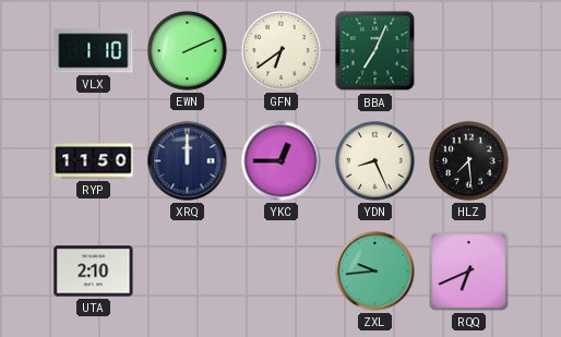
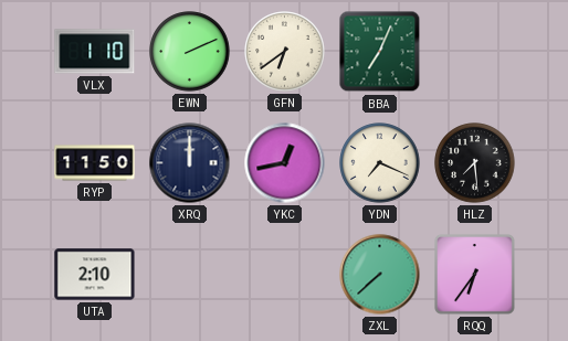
YKC: 12:45 -> 12:43
YDN: 8:26 -> 7:19
ZXL: 9:44 -> 7:38
RQQ: 6:41 -> 6:36
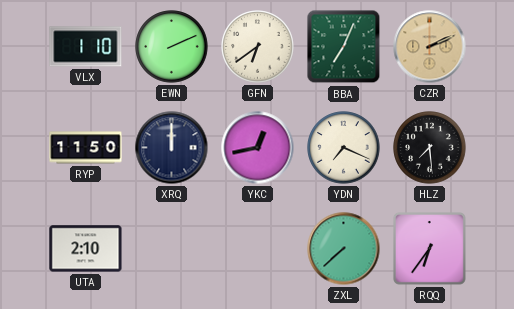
CZR: none -> 2:11
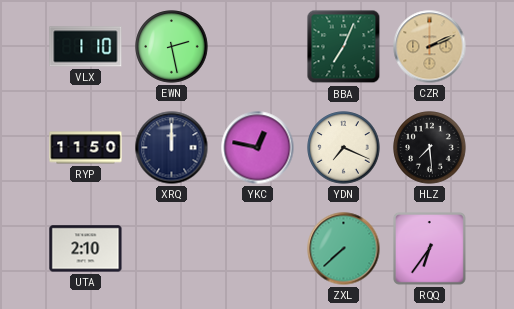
EWN: 2:11 -> 2:28
GFN: 6:39 -> none
YKC: 12:43 -> 12:47
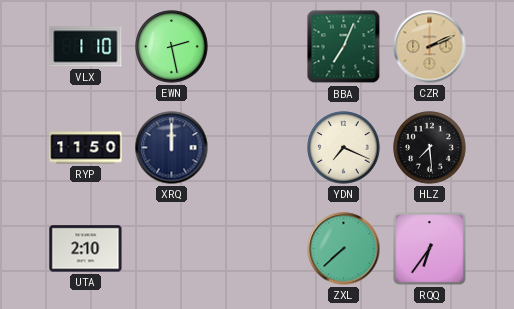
YKC: 12:47 -> none
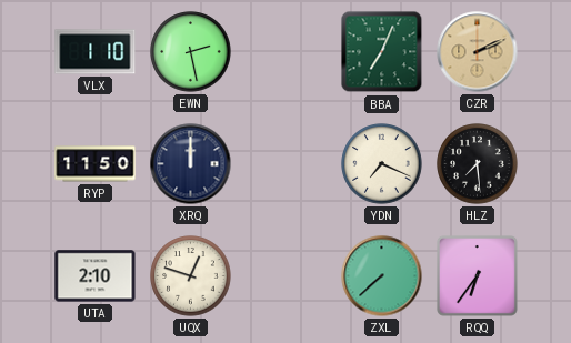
UQX: none -> 12:48
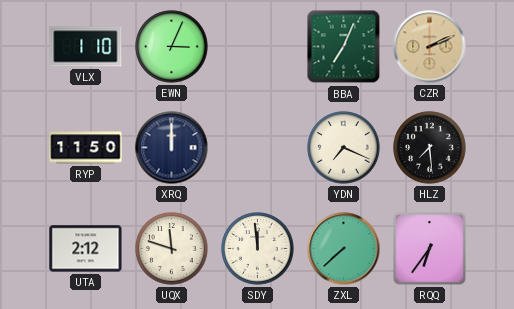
EWN: 2:28 -> 3:04
UTA: 2:10 -> 2:12
UQX: 12:48 -> 11:48
SDY: none -> 11:59
